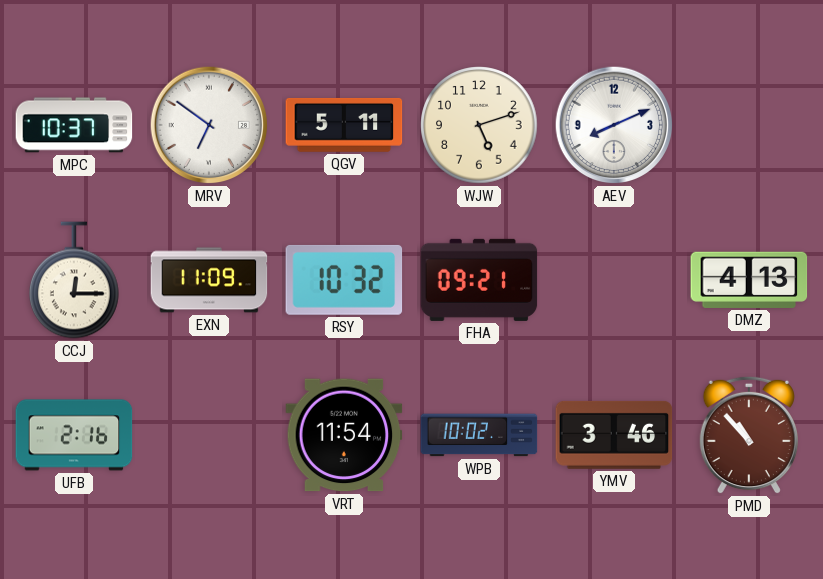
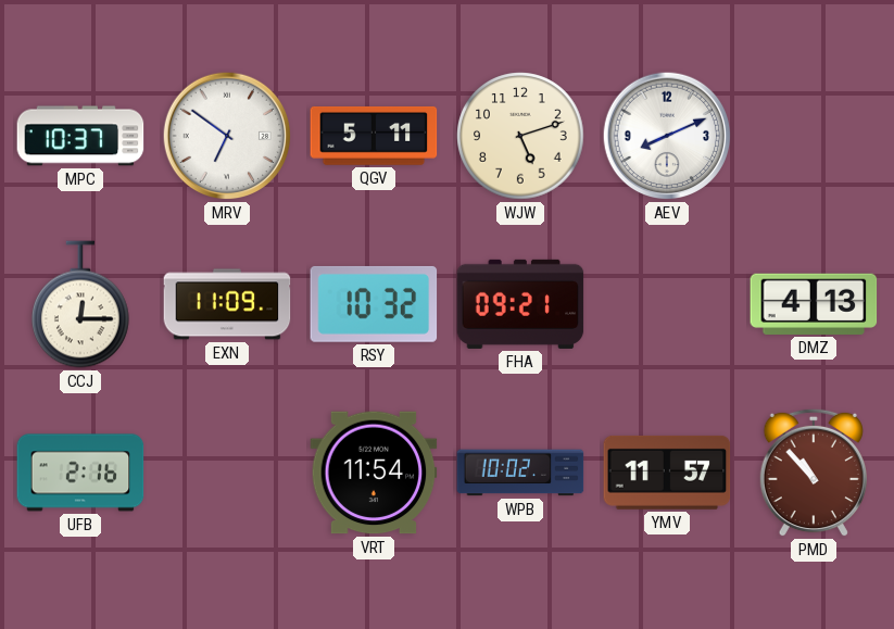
YMV: 3:46 -> 11:57
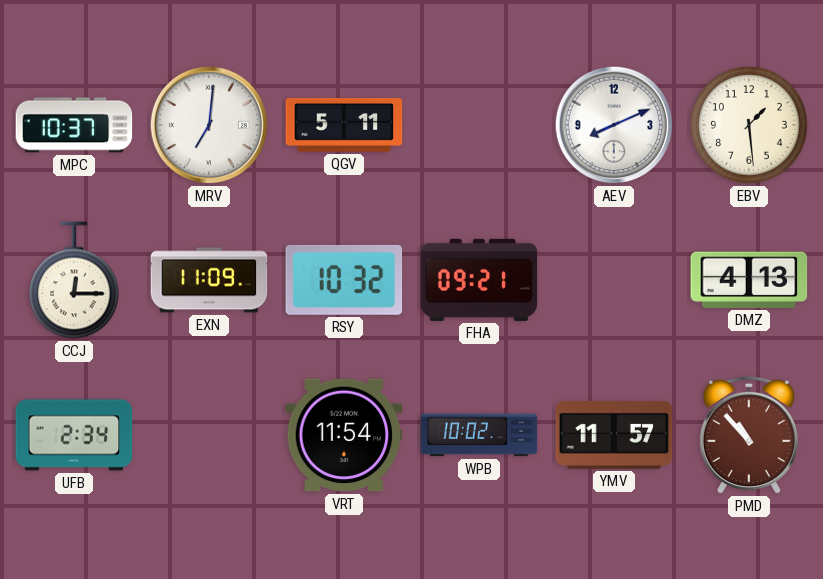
MRV: 6:51 -> 7:01
WJW: 5:12 -> none
EBV: none -> 1:29
UFB: 2:16 -> 2:34
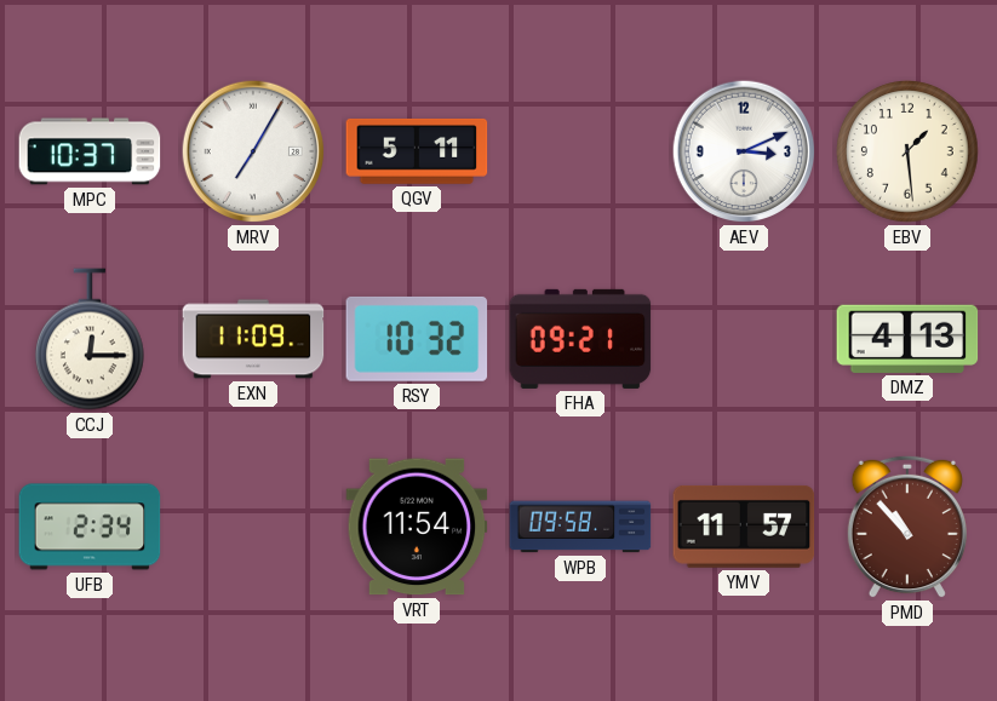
MRV: 7:01 -> 7:05
AEV: 8:11 -> 3:11
WPB: 10:02 -> 09:58
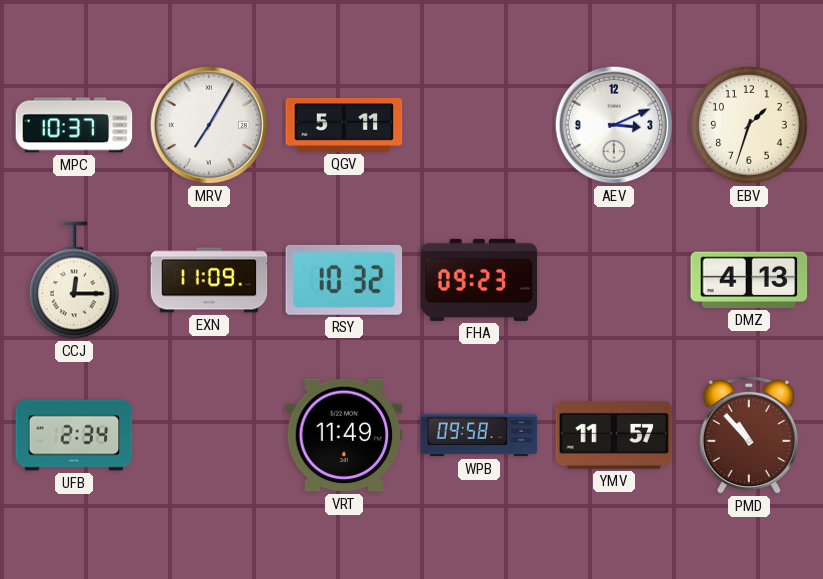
EBV: 1:29 -> 1:33
FHA: 09:21 -> 09:23
VRT: 11:54 -> 11:49
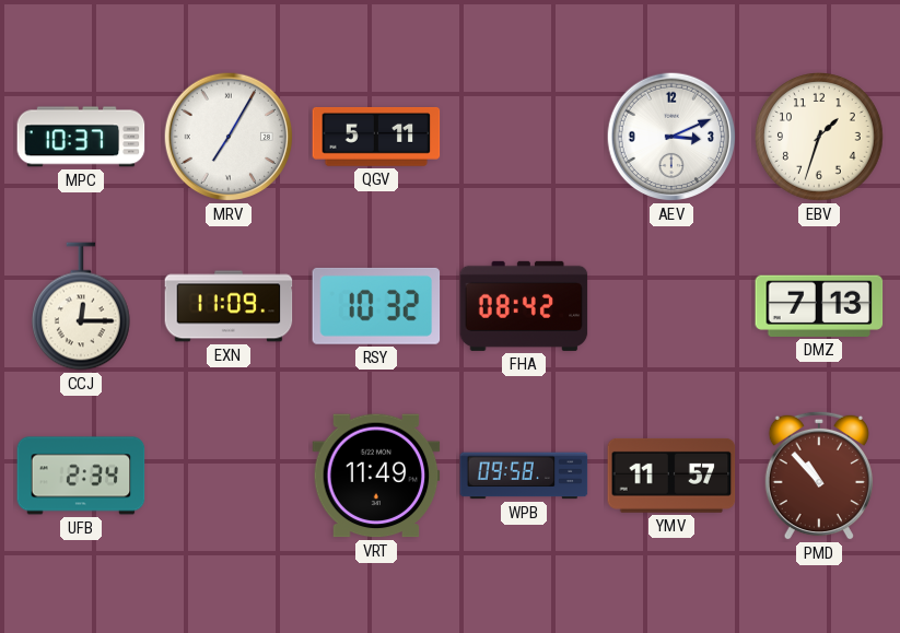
FHA: 09:23 -> 08:42
DMZ: 4:13 -> 7:13
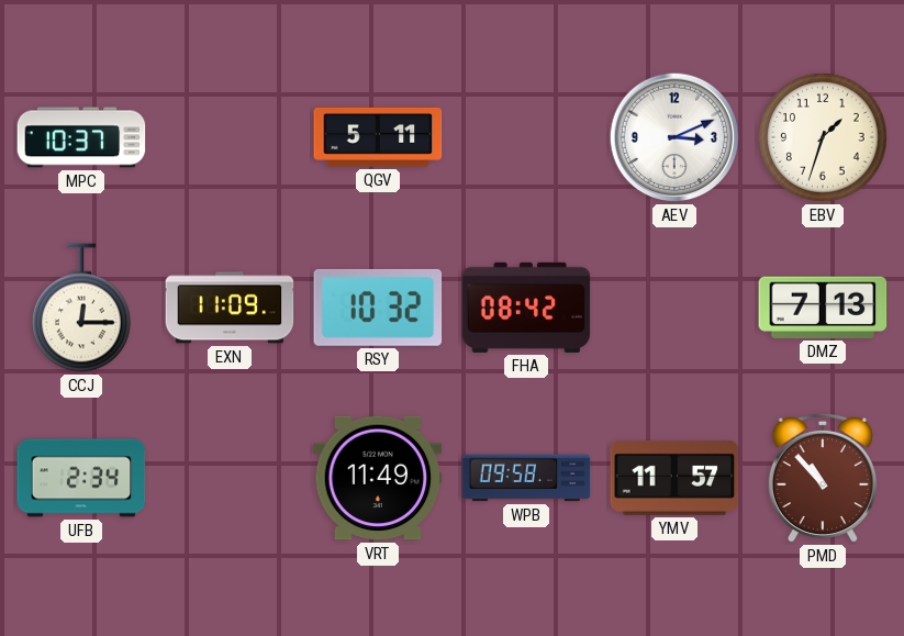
MRV: 7:05 -> none
